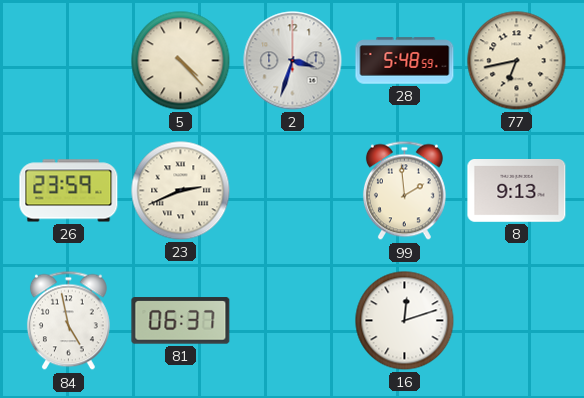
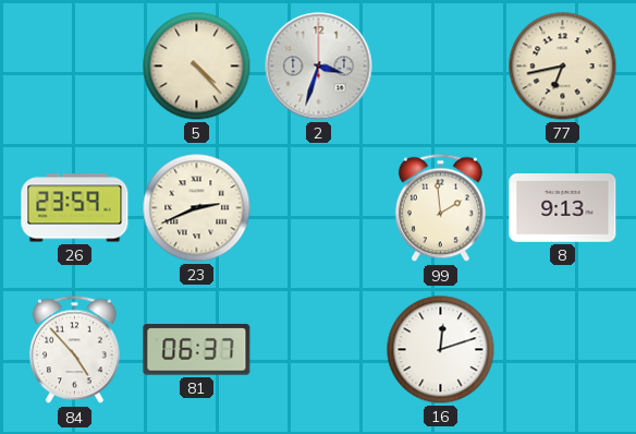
28: 5:48 -> none
84: 4:58 -> 4:53
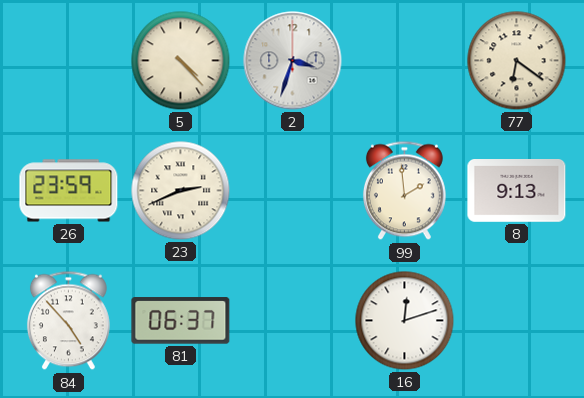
77: 6:43 -> 6:21
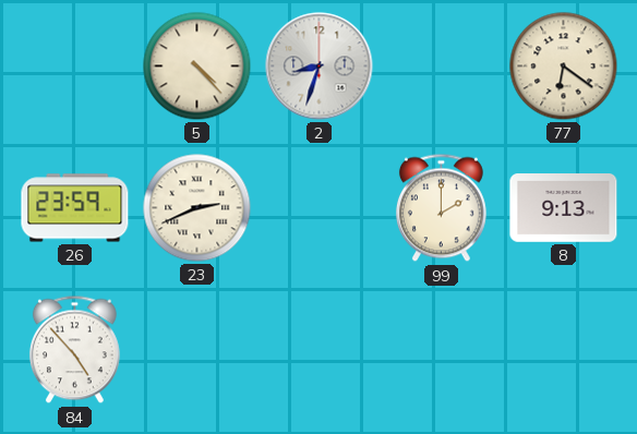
2: 3:33 -> 8:33
99: 1:59 -> 2:00
81: 06:37 -> none
16: 12:12 -> none
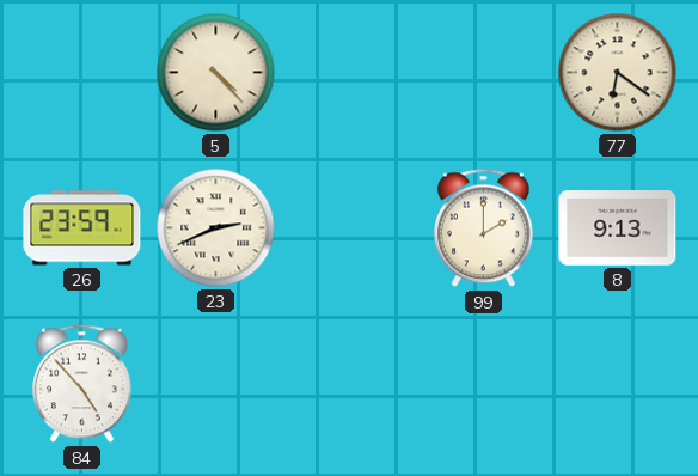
2: 8:33 -> none
